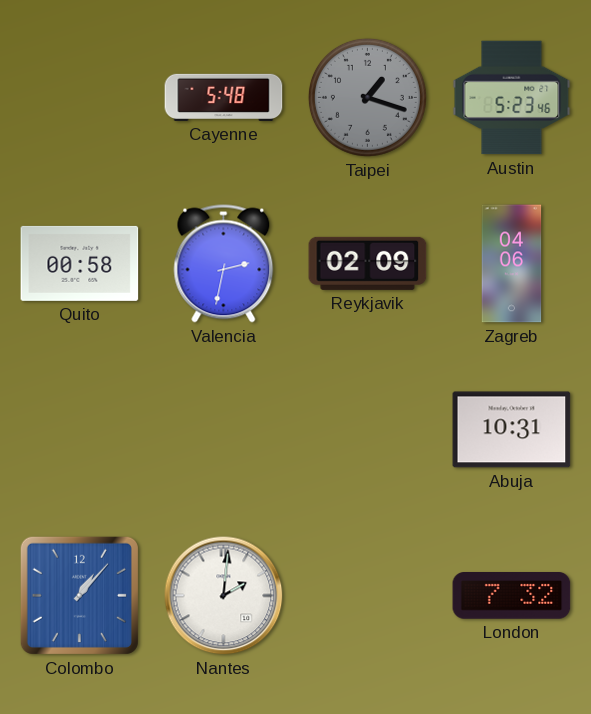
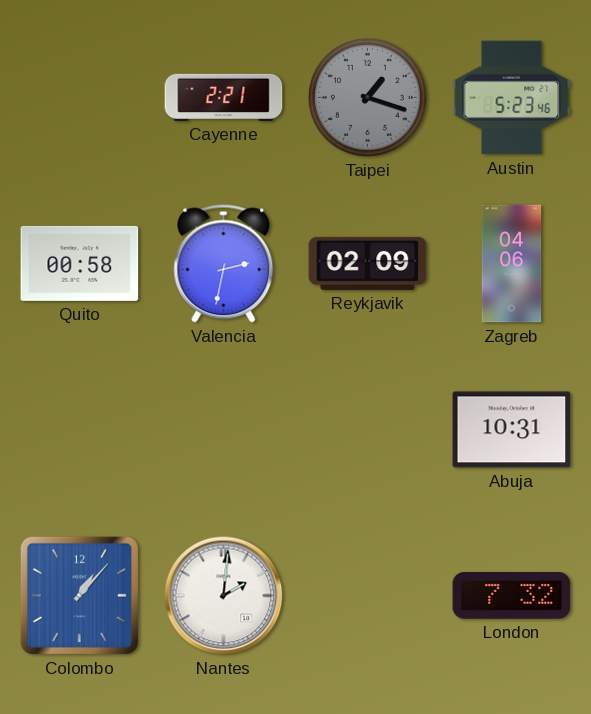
Cayenne: 5:48 -> 2:21
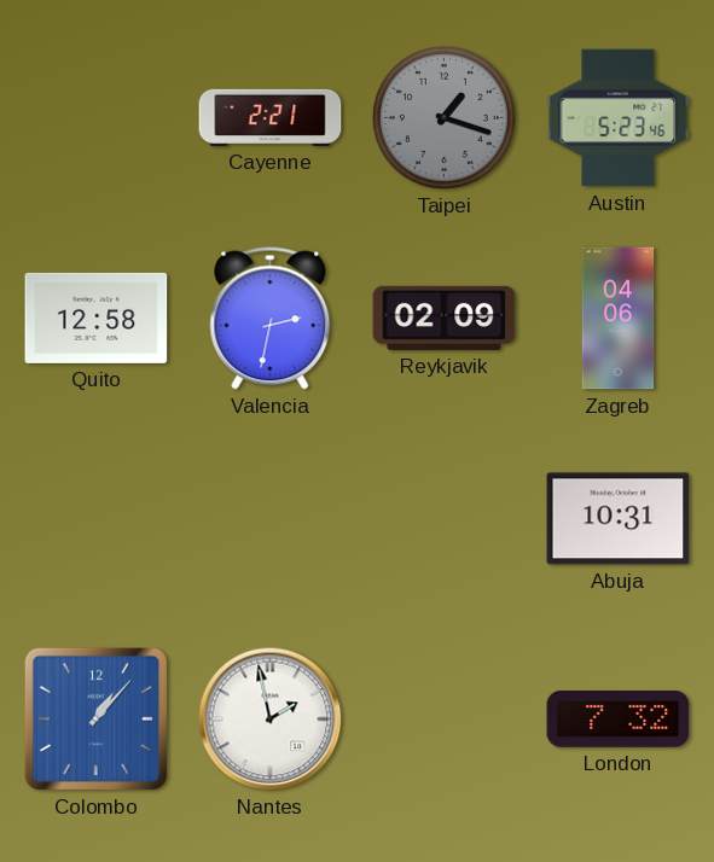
Quito: 00:58 -> 12:58
Nantes: 2:01 -> 1:58
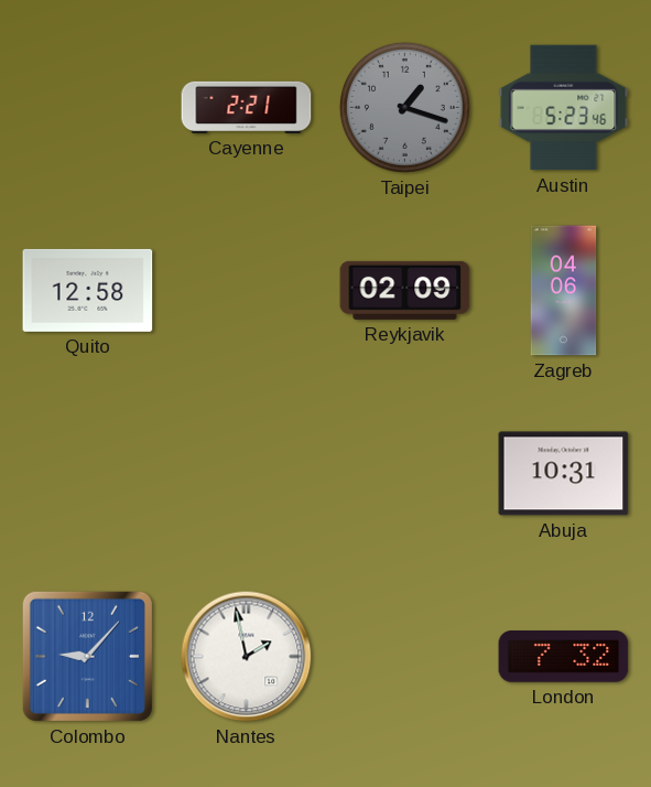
Valencia: 2:32 -> none
Colombo: 1:07 -> 9:07
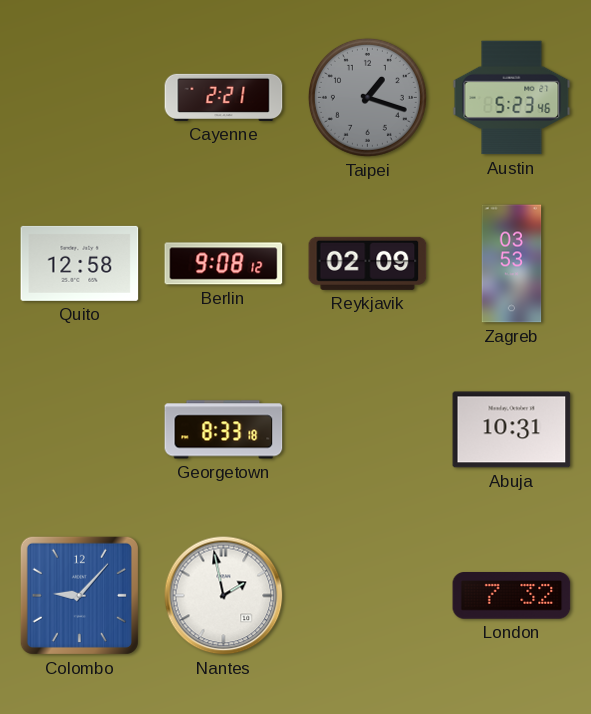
Berlin: none -> 9:08
Zagreb: 04:06 -> 03:53
Georgetown: none -> 8:33
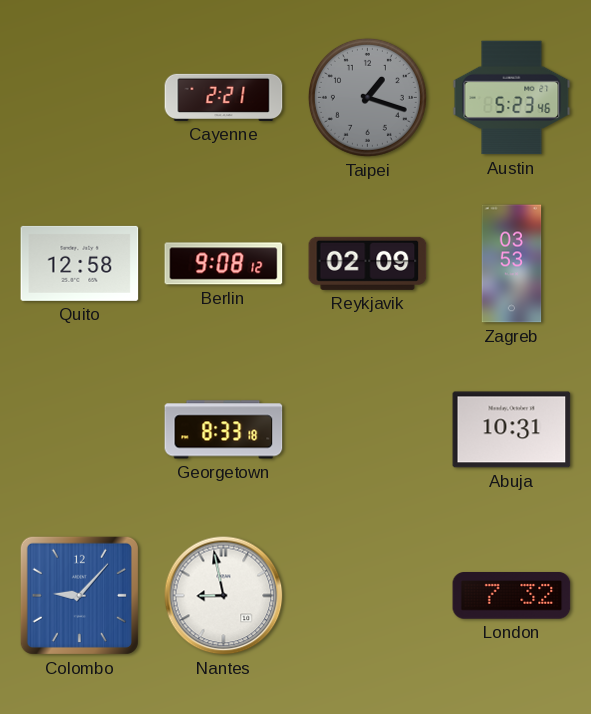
Nantes: 1:58 -> 8:58
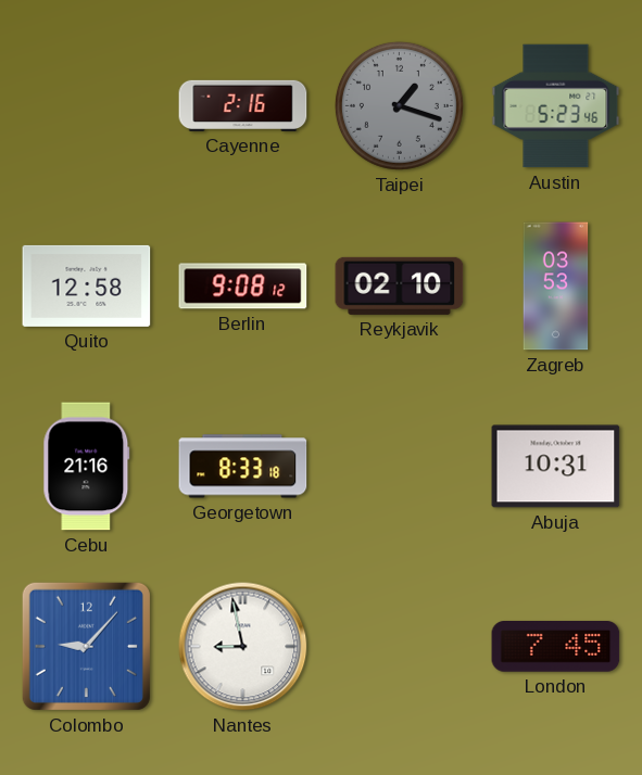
Cayenne: 2:21 -> 2:16
Reykjavik: 02:09 -> 02:10
Cebu: none -> 21:16
London: 7:32 -> 7:45
